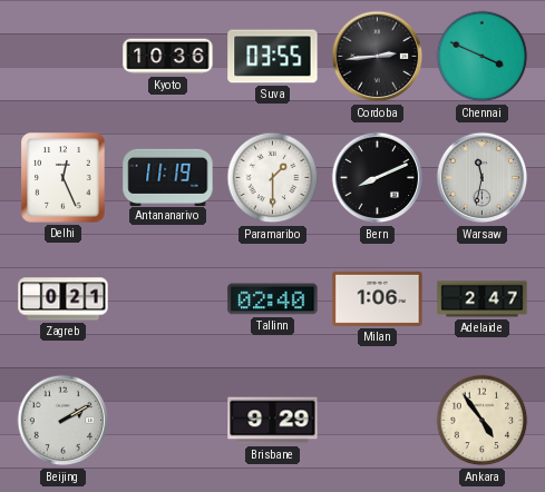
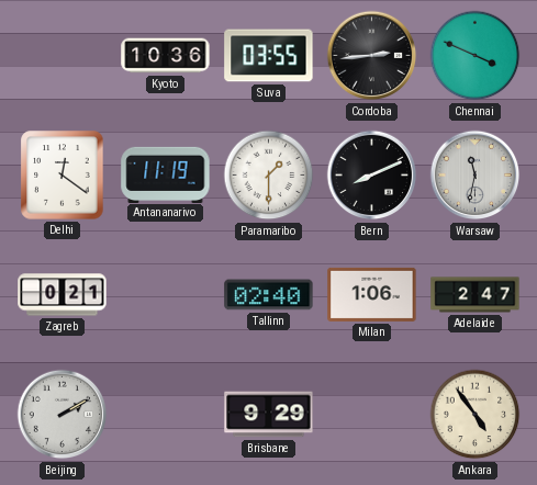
Delhi: 12:26 -> 12:21
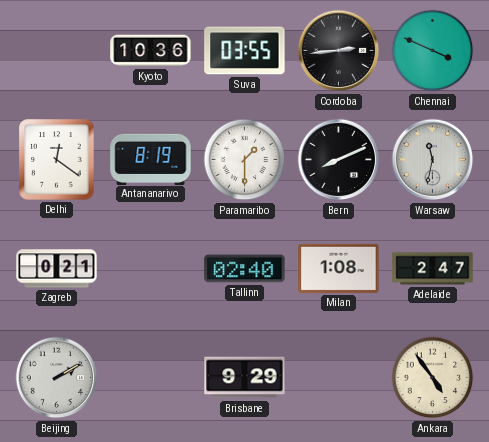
Antananarivo: 11:19 -> 8:19
Milan: 1:06 -> 1:08
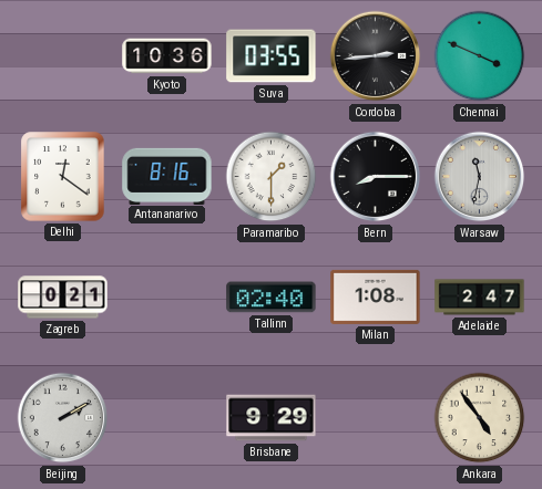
Antananarivo: 8:19 -> 8:16
Bern: 8:11 -> 8:15
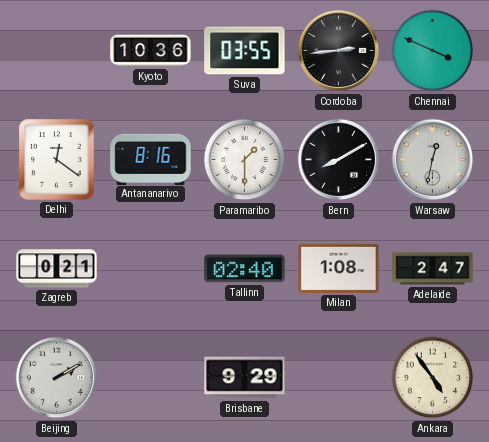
Bern: 8:15 -> 8:10
Warsaw: 11:32 -> 12:32
